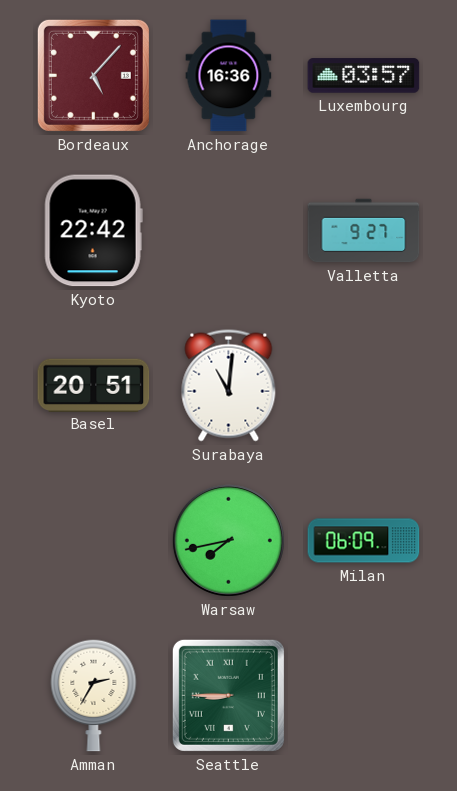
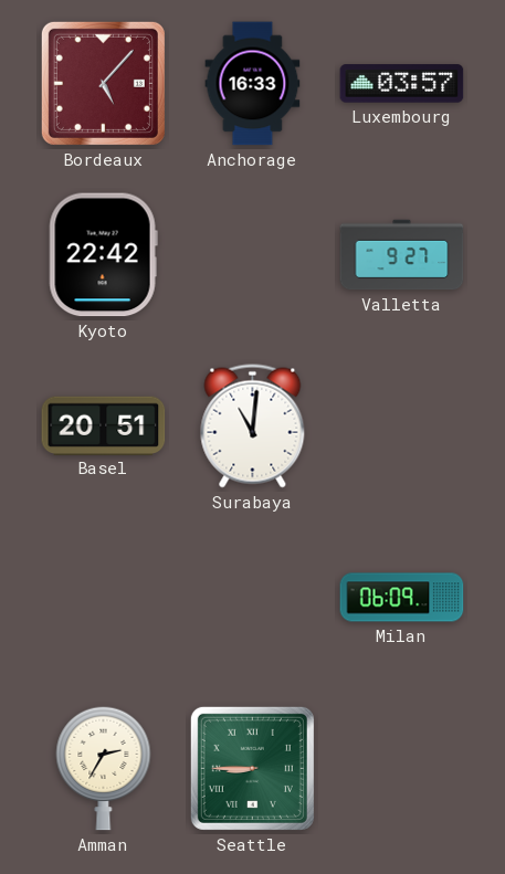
Anchorage: 16:36 -> 16:33
Warsaw: 7:43 -> none
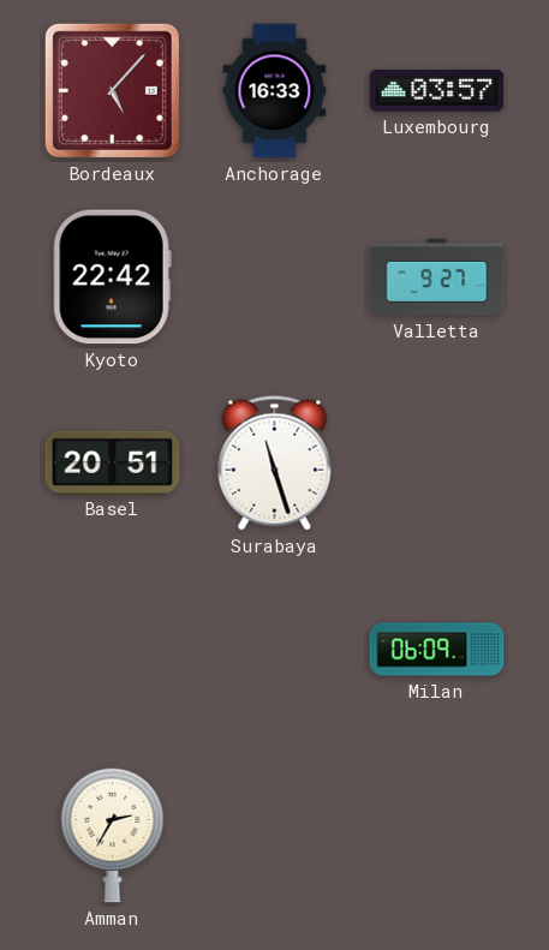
Surabaya: 11:01 -> 11:27
Seattle: 8:45 -> none
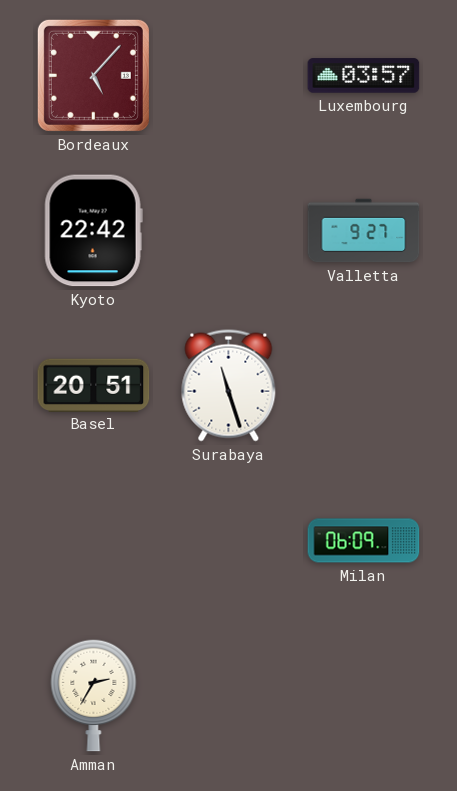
Anchorage: 16:33 -> none
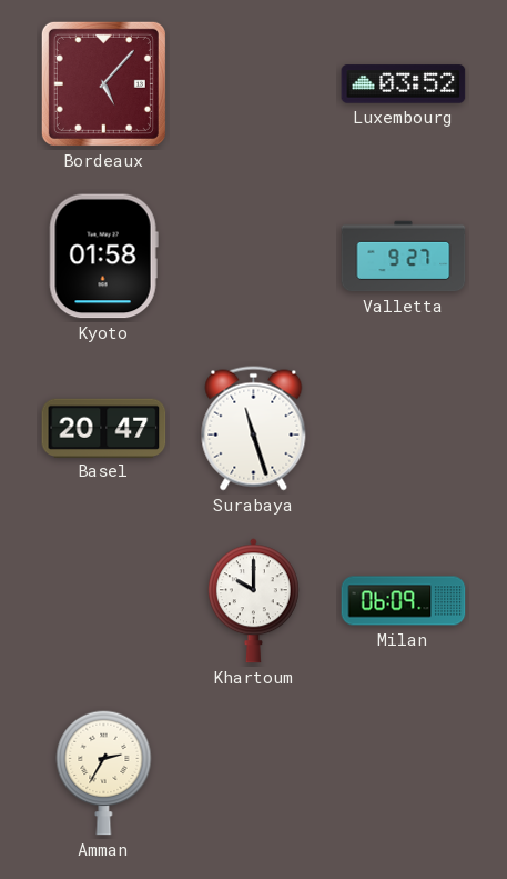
Luxembourg: 03:57 -> 03:52
Kyoto: 22:42 -> 01:58
Basel: 20:51 -> 20:47
Khartoum: none -> 10:00
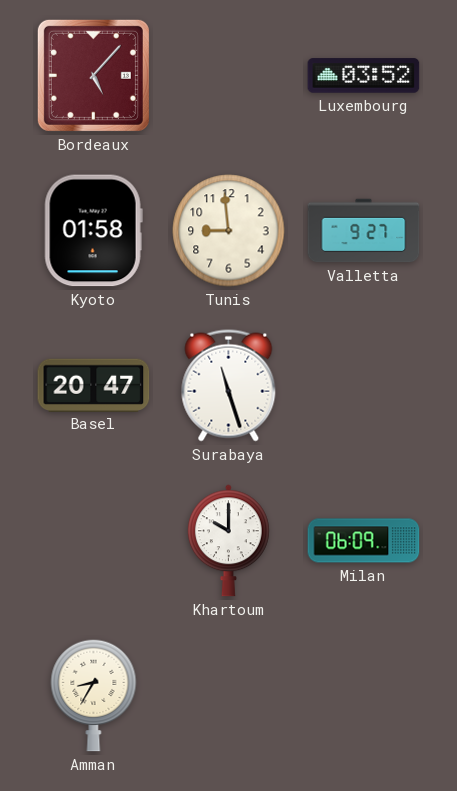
Tunis: none -> 8:59
Amman: 2:35 -> 8:35
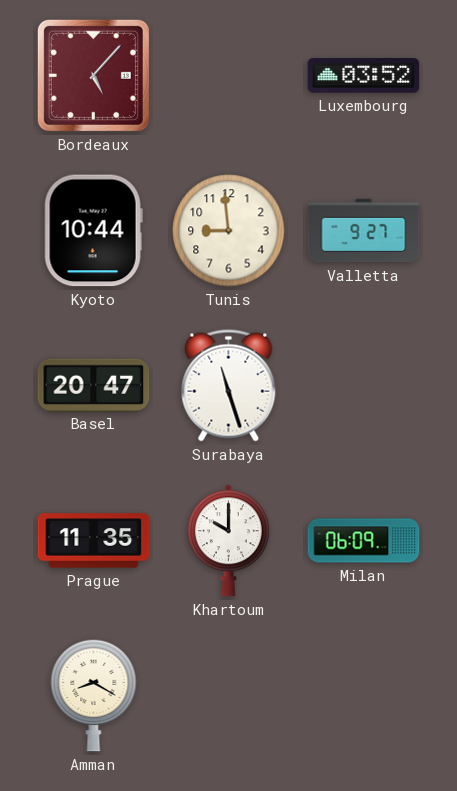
Kyoto: 01:58 -> 10:44
Prague: none -> 11:35
Amman: 8:35 -> 8:20
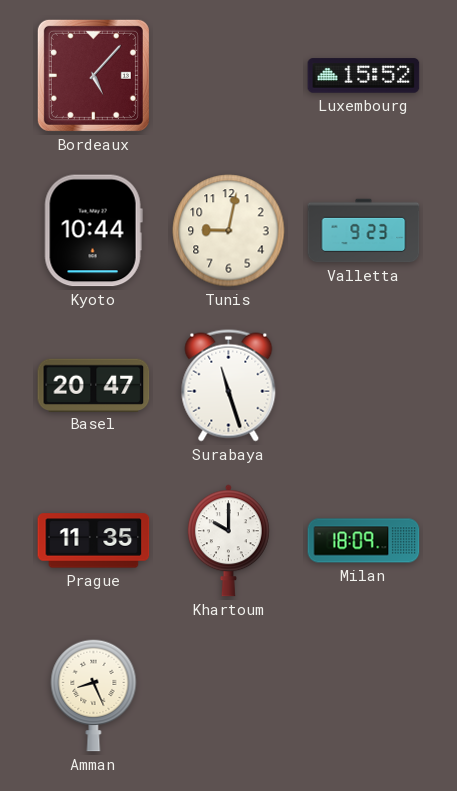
Luxembourg: 03:52 -> 15:52
Tunis: 8:59 -> 9:02
Valletta: 9:27 -> 9:23
Milan: 06:09 -> 18:09
Amman: 8:20 -> 8:26
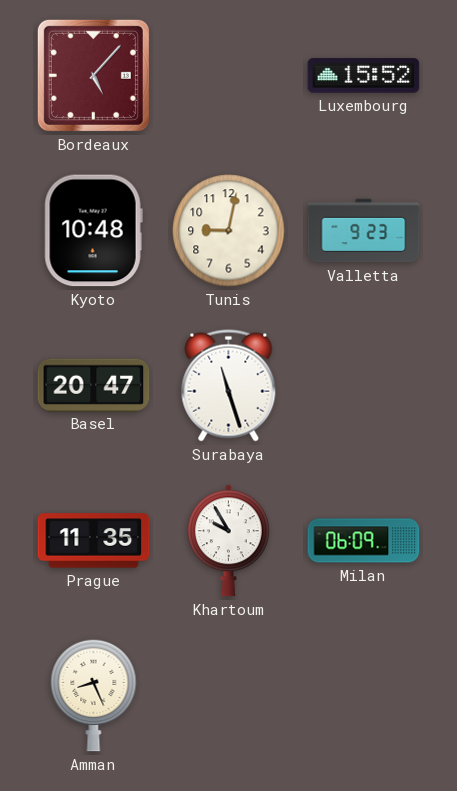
Kyoto: 10:44 -> 10:48
Khartoum: 10:00 -> 9:55
Milan: 18:09 -> 06:09
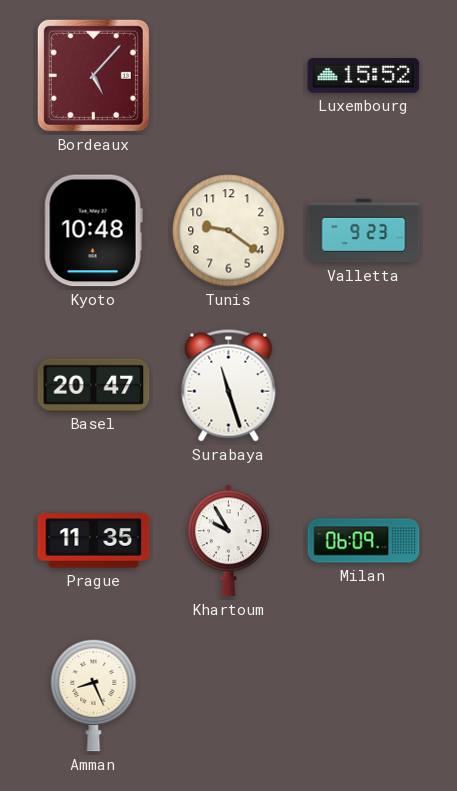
Tunis: 9:02 -> 9:21
